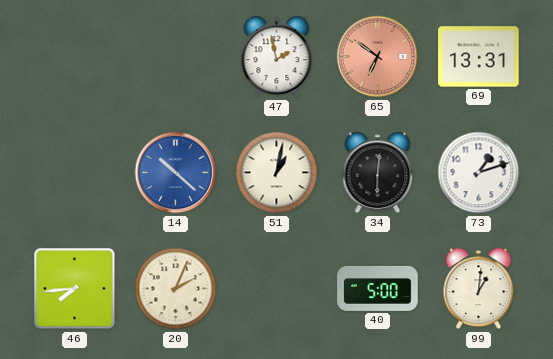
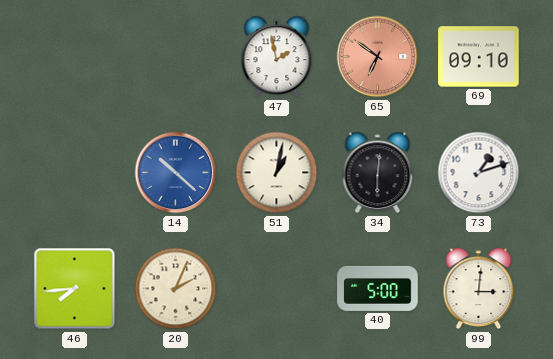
69: 13:31 -> 09:10
99: 1:01 -> 3:01
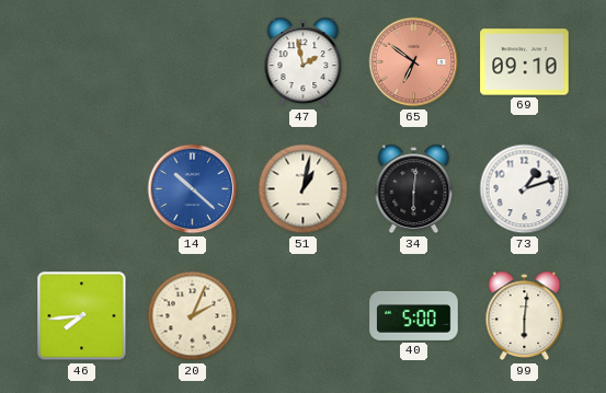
99: 3:01 -> 6:01
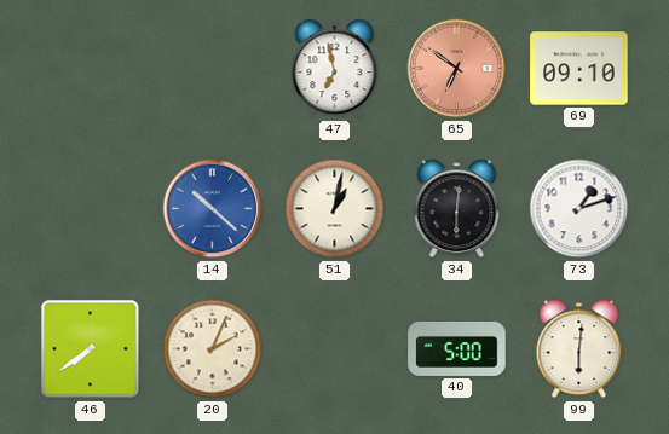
47: 1:58 -> 6:58
46: 7:44 -> 7:39
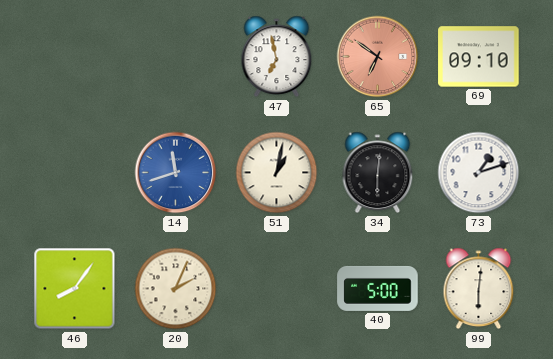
14: 10:22 -> 11:42
46: 7:39 -> 8:06
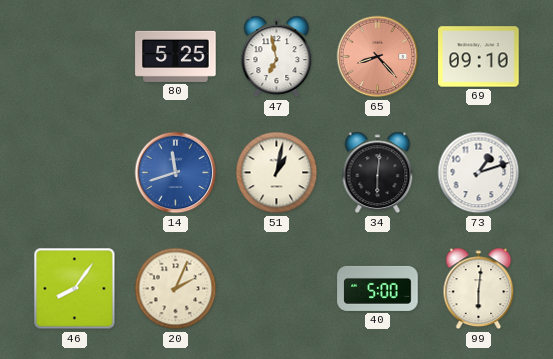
80: none -> 5:25
65: 6:51 -> 8:23
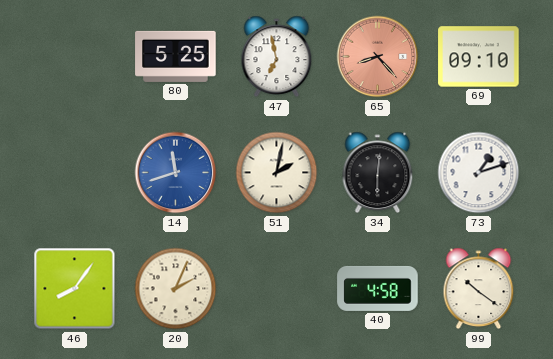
51: 1:02 -> 2:02
40: 5:00 -> 4:58
99: 6:01 -> 10:21
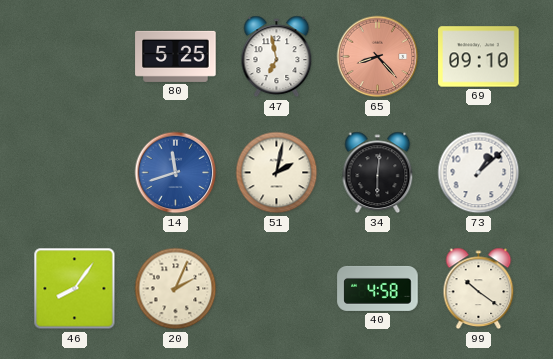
73: 1:12 -> 1:08
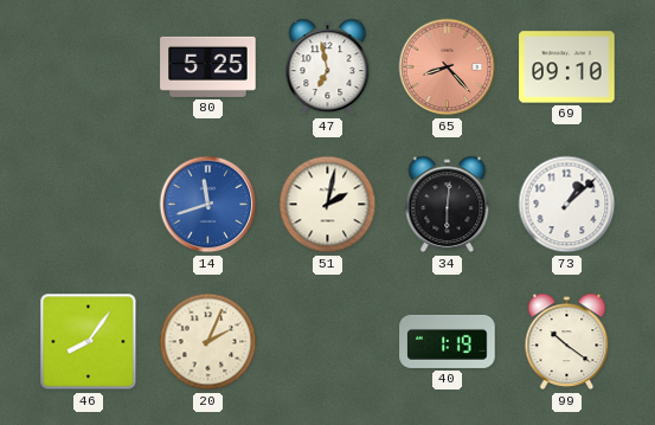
40: 4:58 -> 1:19
